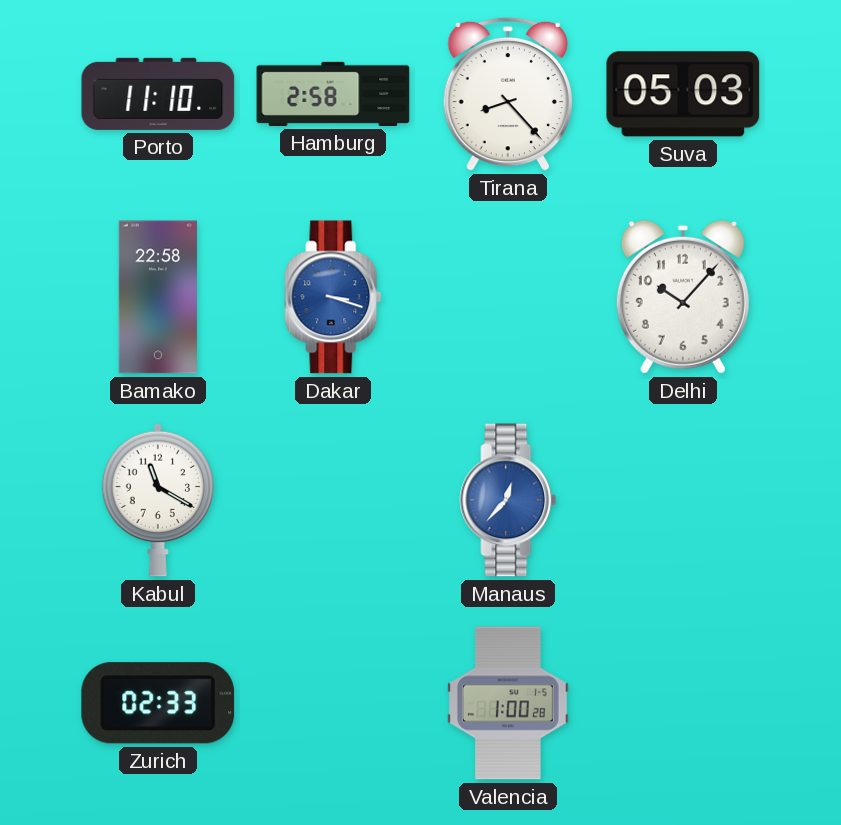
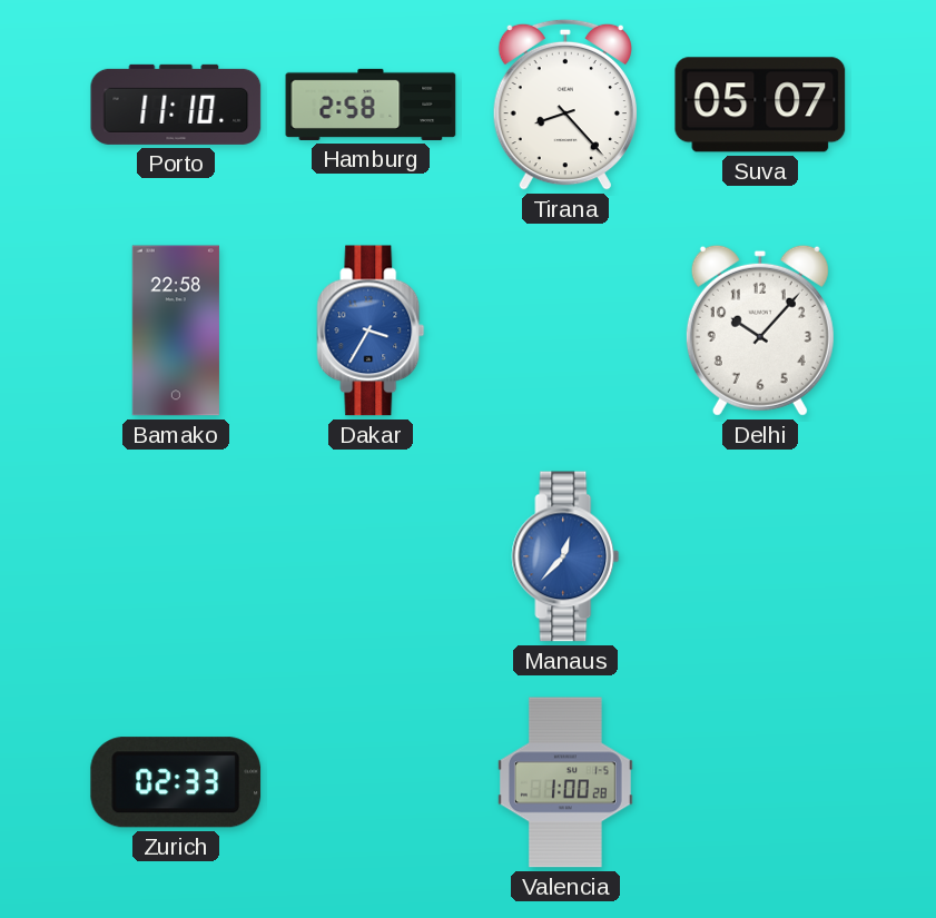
Suva: 05:03 -> 05:07
Dakar: 3:18 -> 3:35
Kabul: 11:20 -> none
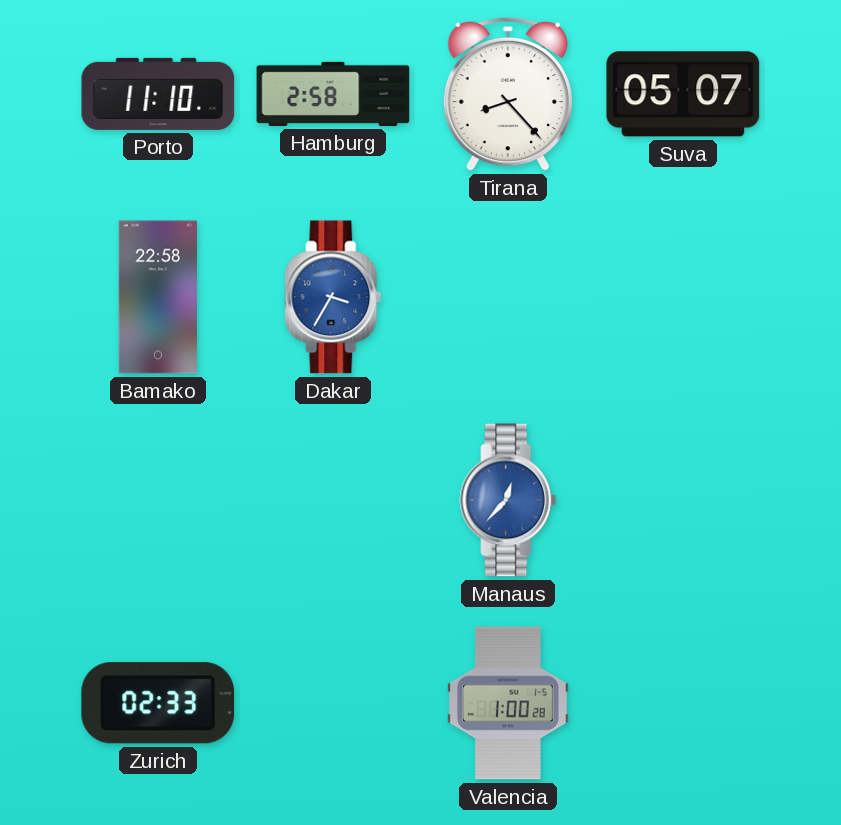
Delhi: 10:07 -> none
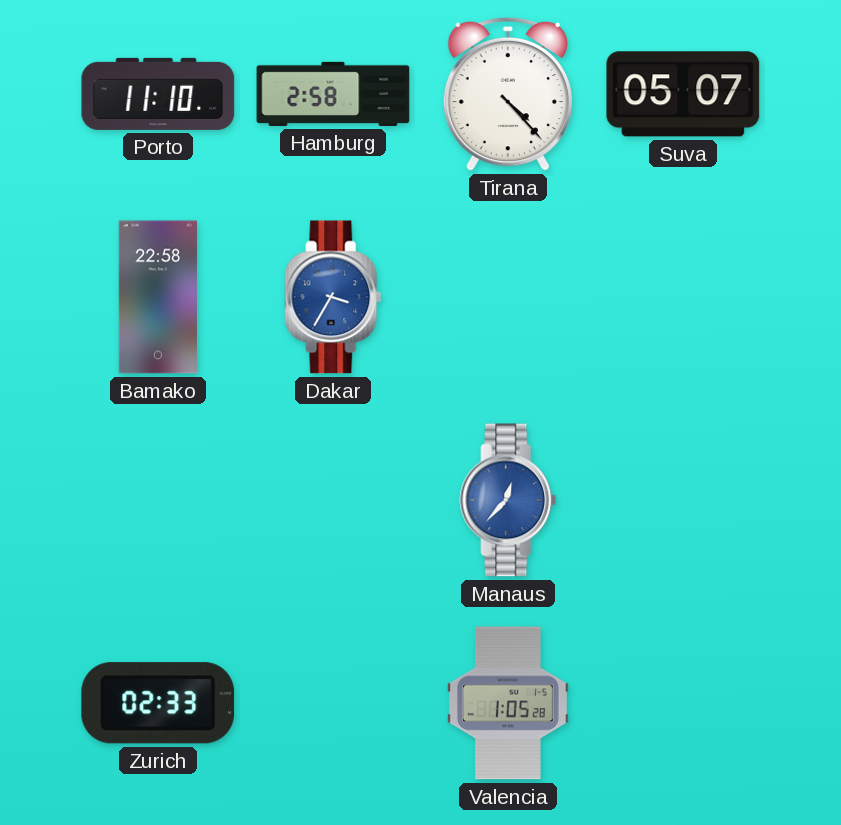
Tirana: 8:23 -> 4:23
Valencia: 1:00 -> 1:05
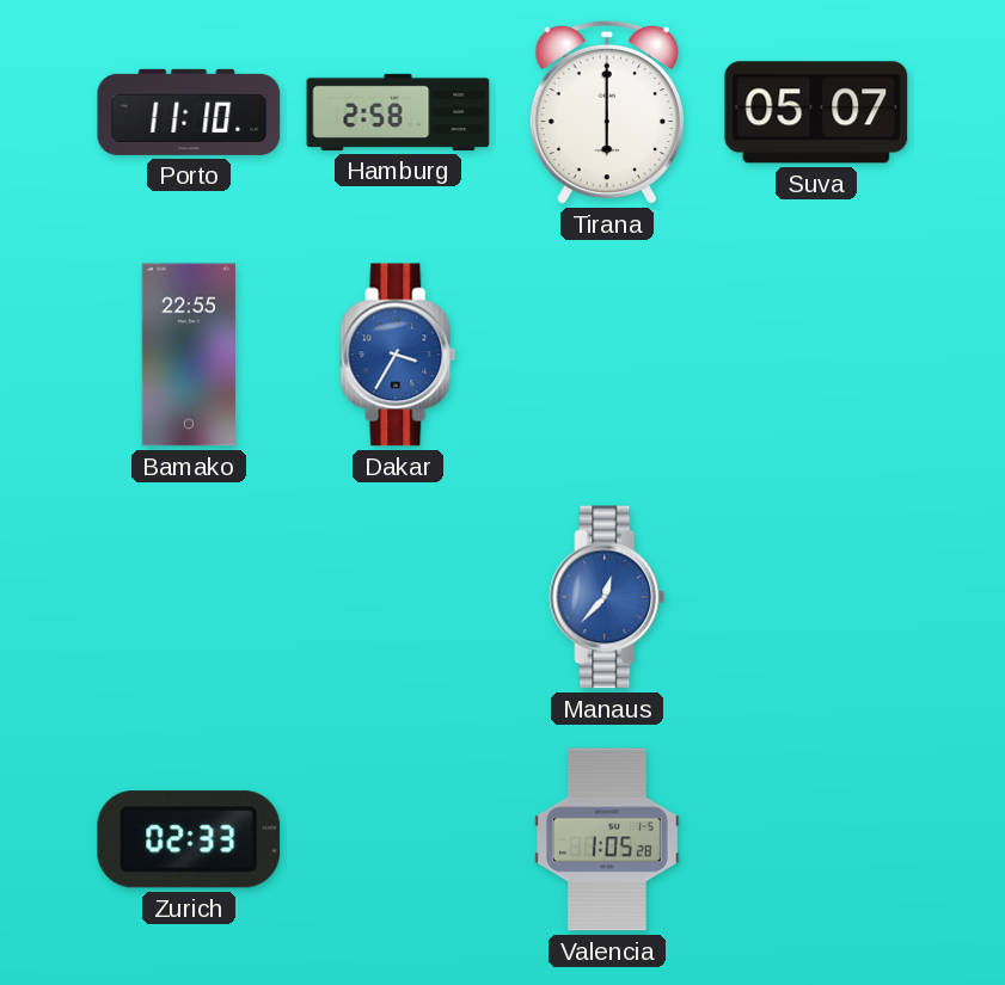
Tirana: 4:23 -> 6:00
Bamako: 22:58 -> 22:55
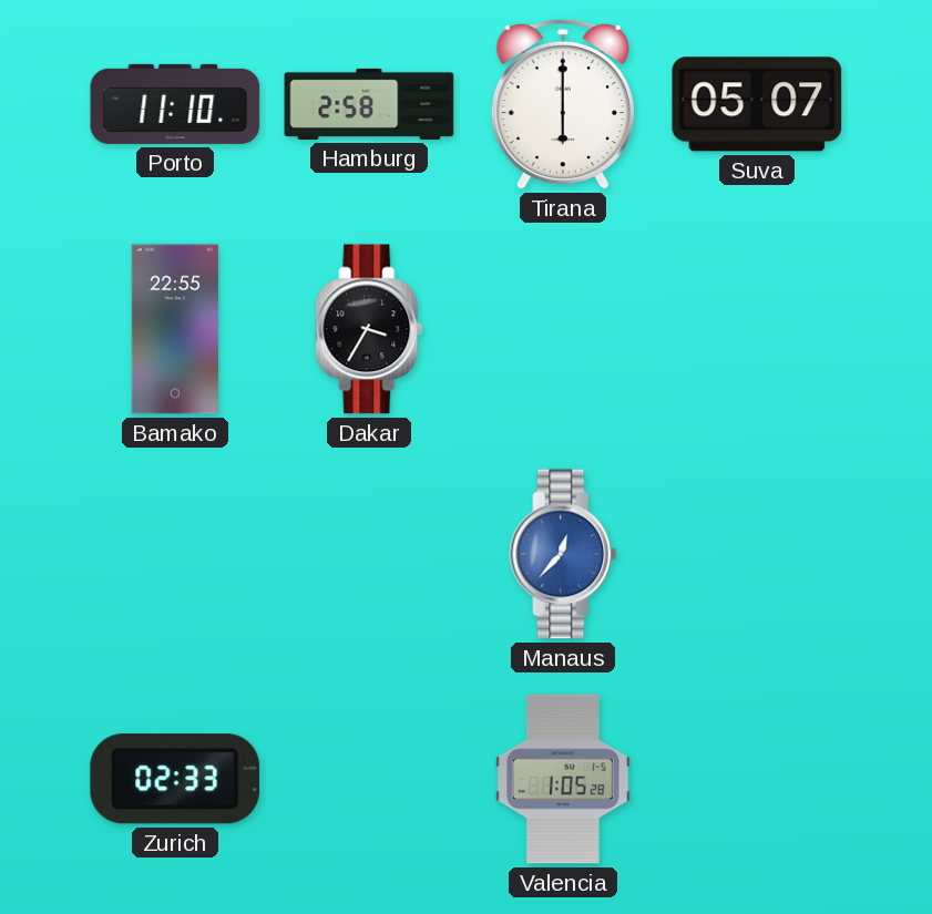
Dakar dial: blue -> black
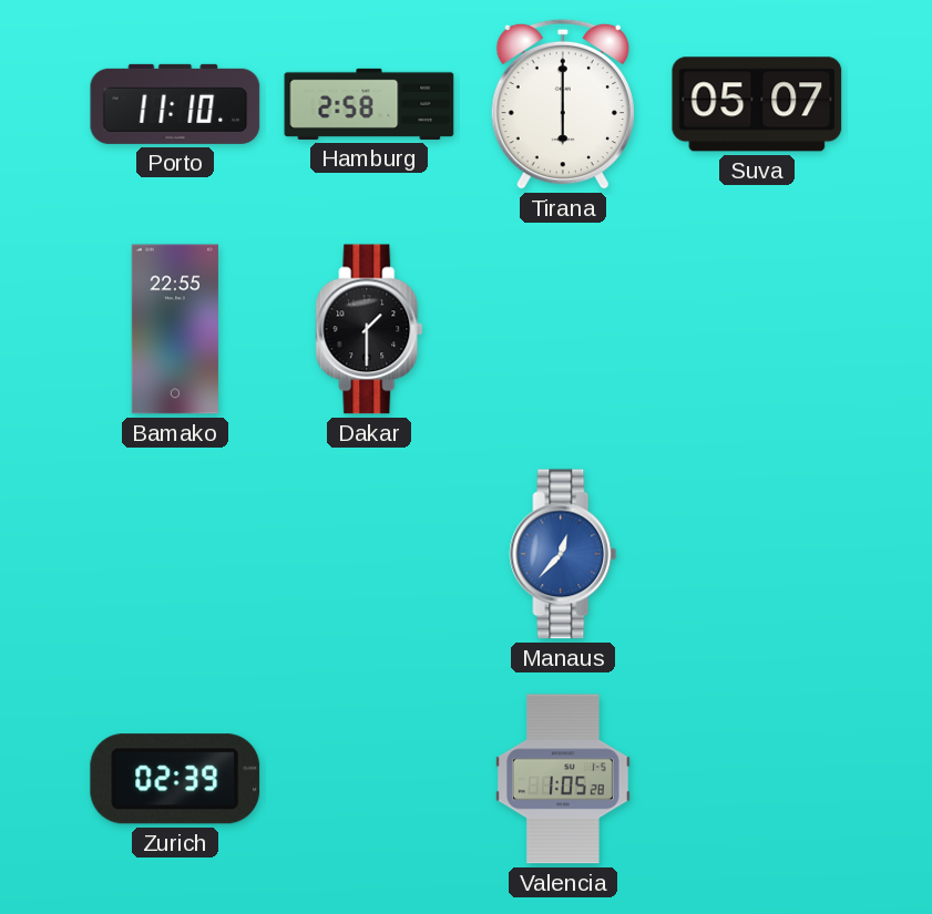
Dakar: 3:35 -> 1:30
Zurich: 02:33 -> 02:39
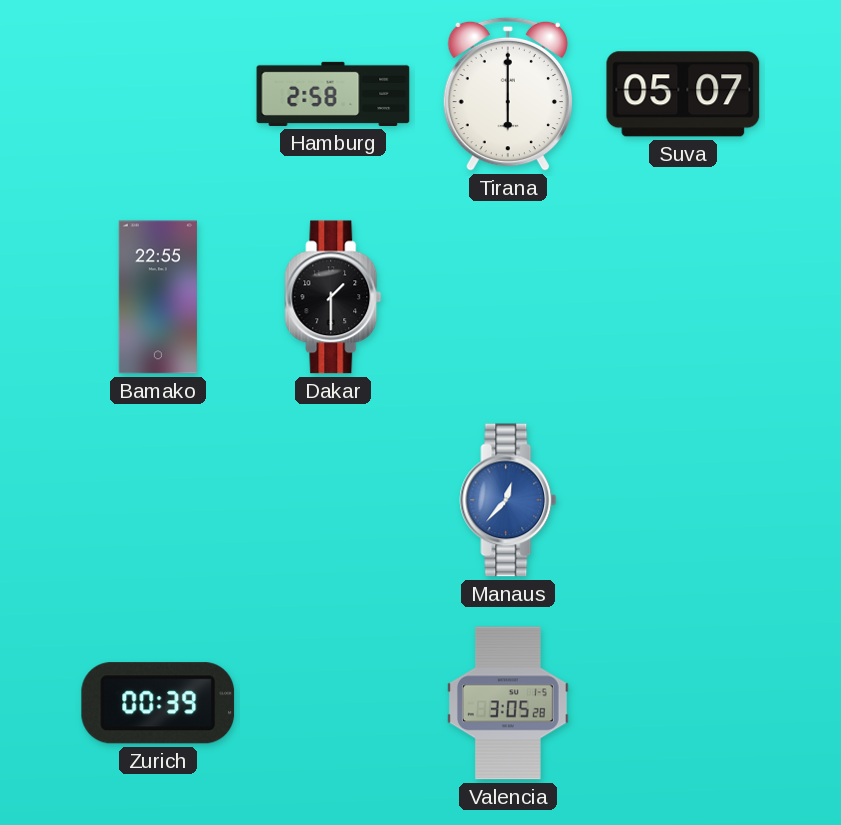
Porto: 11:10 -> none
Zurich: 02:39 -> 00:39
Valencia: 1:05 -> 3:05
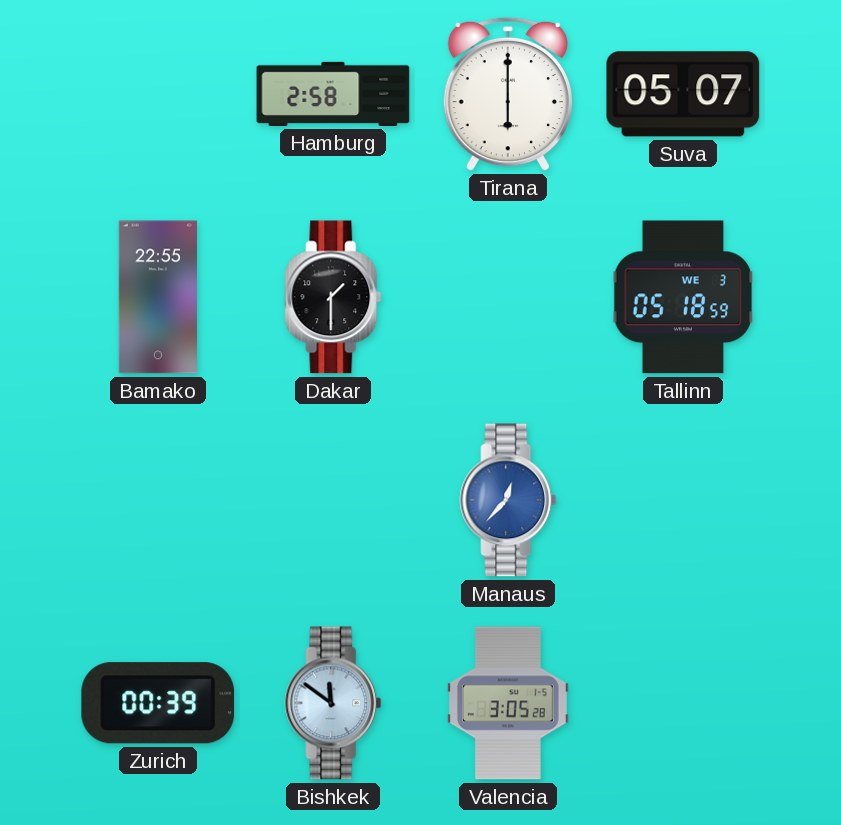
Tallinn: none -> 05:18
Bishkek: none -> 11:51
